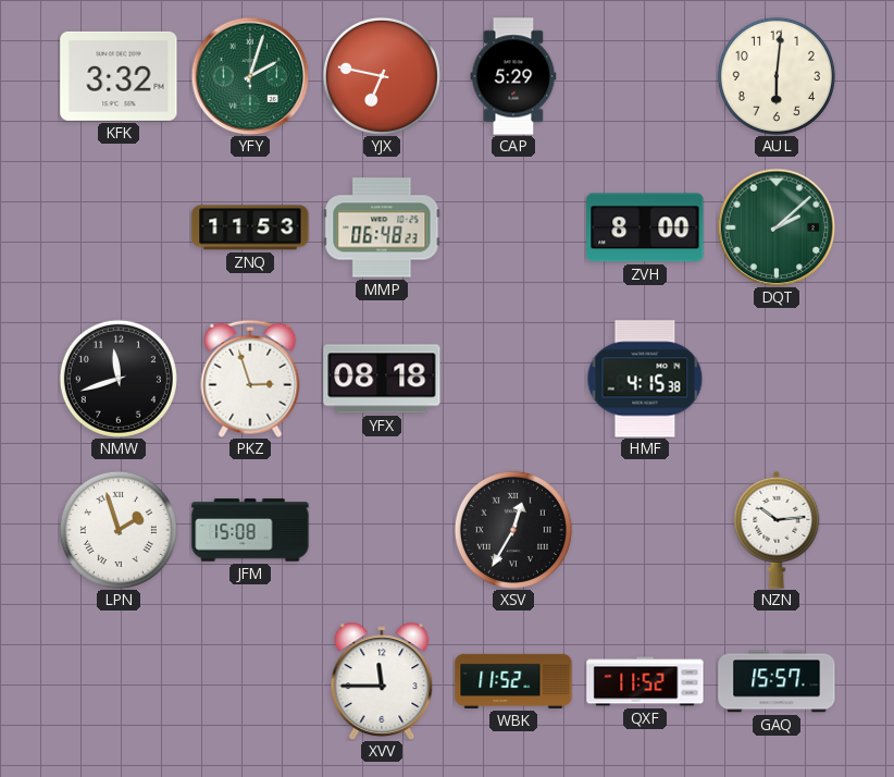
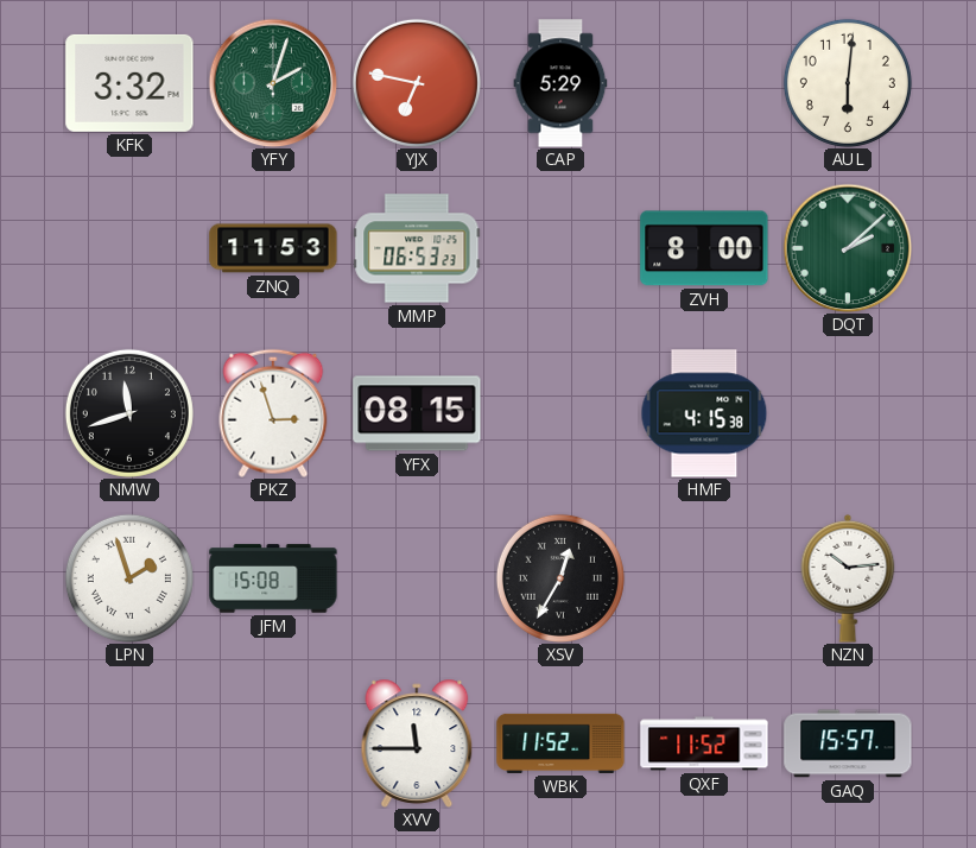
MMP: 06:48 -> 06:53
YFX: 08:18 -> 08:15
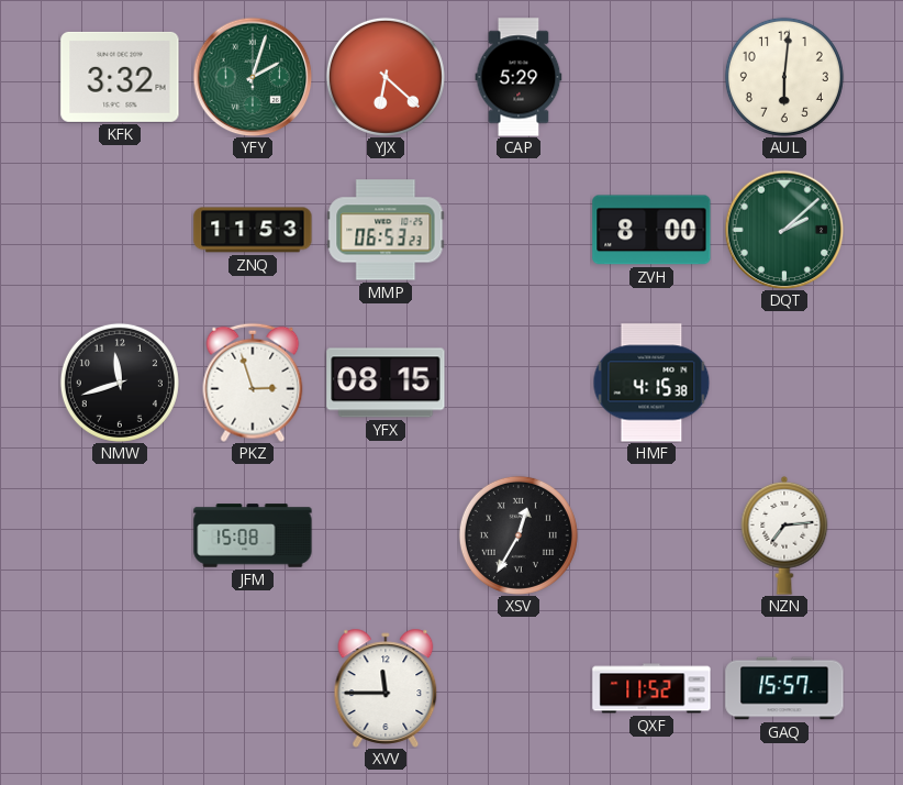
YJX: 6:47 -> 6:22
LPN: 1:57 -> none
NZN: 10:14 -> 7:14
WBK: 11:52 -> none
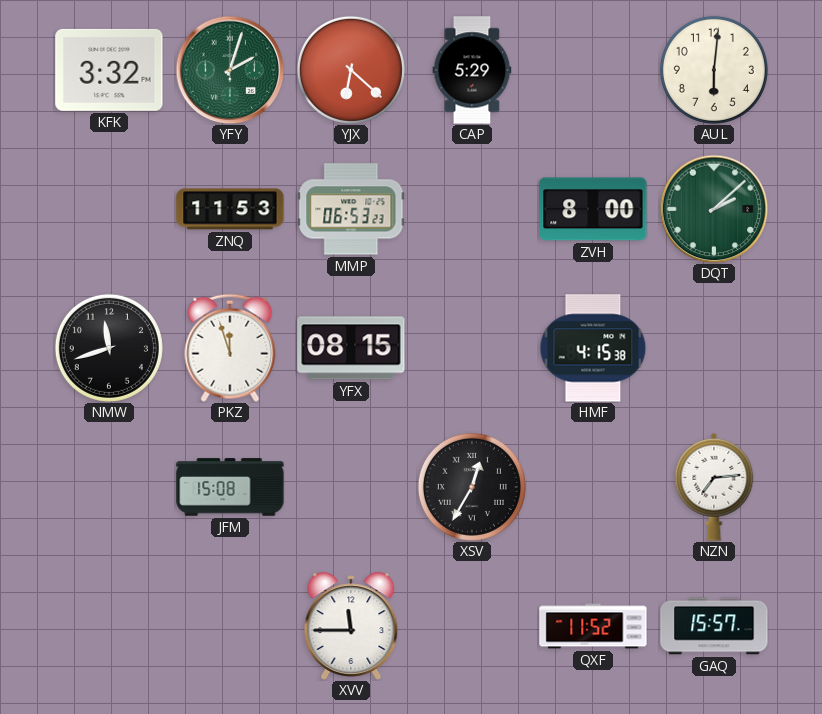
PKZ: 2:57 -> 11:57
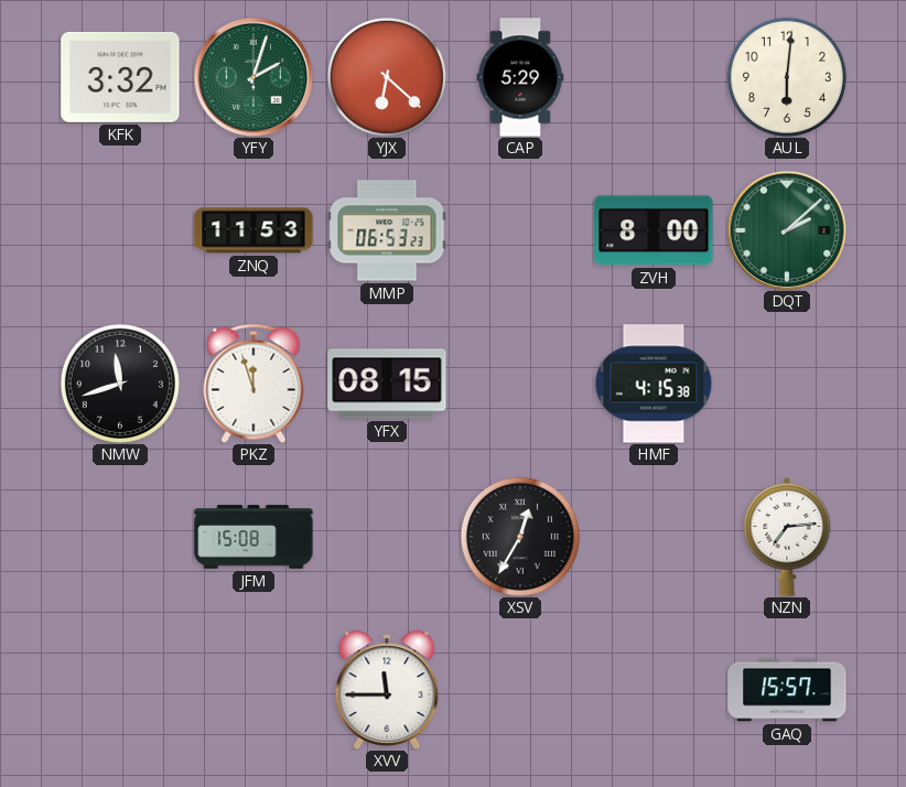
QXF: 11:52 -> none
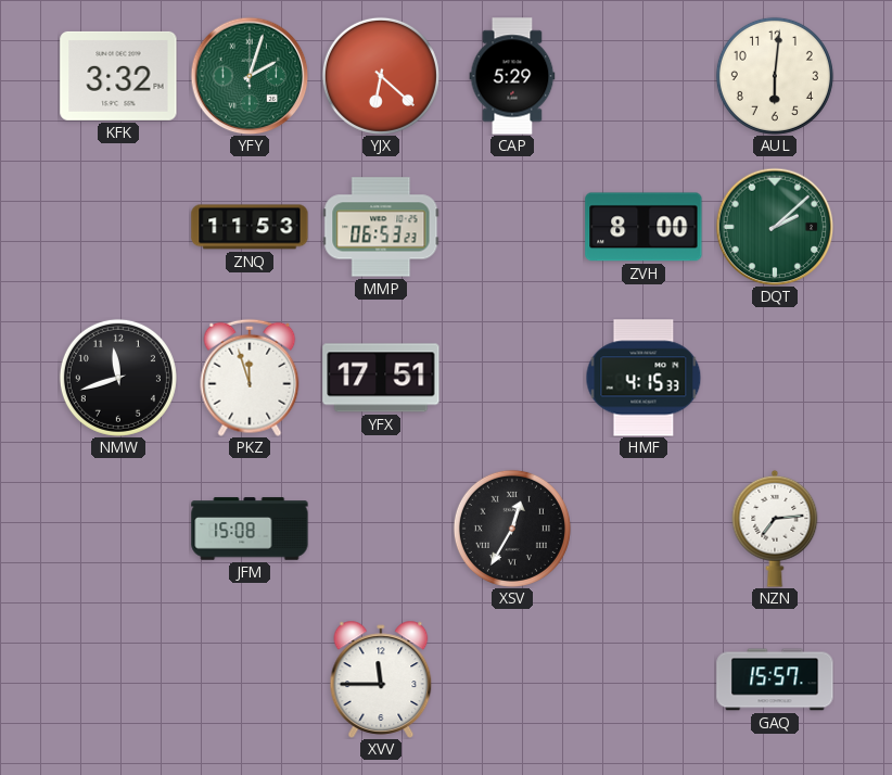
YFX: 08:15 -> 17:51
HMF: 4:15:38 -> 4:15:33
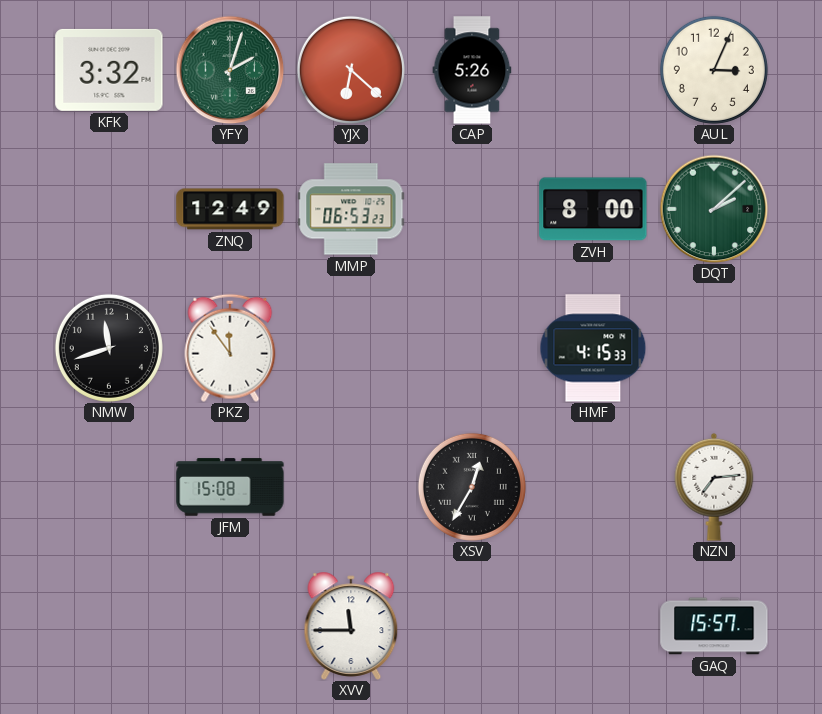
CAP: 5:29 -> 5:26
AUL: 6:01 -> 3:04
ZNQ: 11:53 -> 12:49
PKZ: 11:57 -> 11:54
YFX: 17:51 -> none
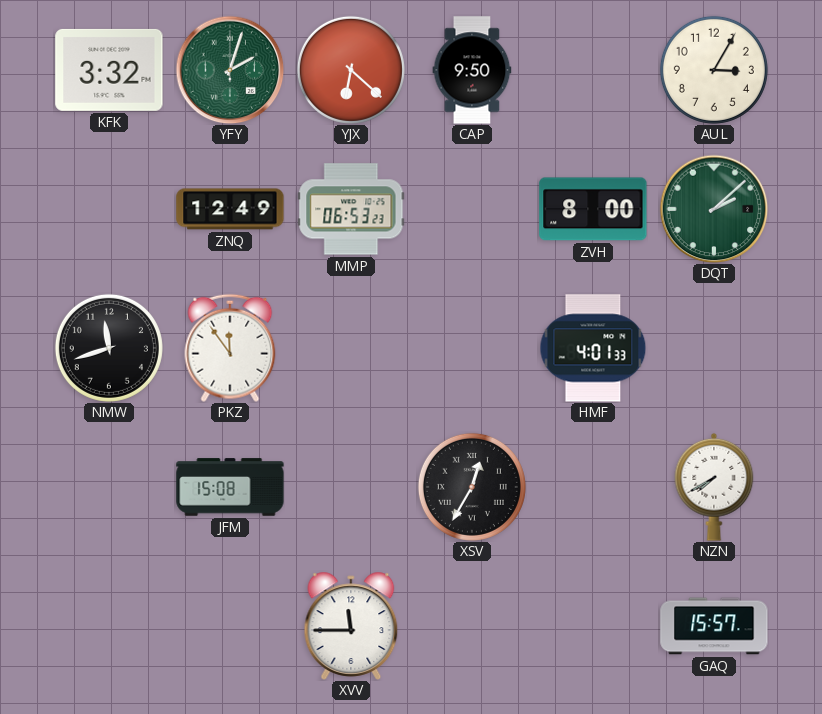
CAP: 5:26 -> 9:50
AUL: 3:04 -> 3:05
HMF: 4:15 -> 4:01
NZN: 7:14 -> 7:40
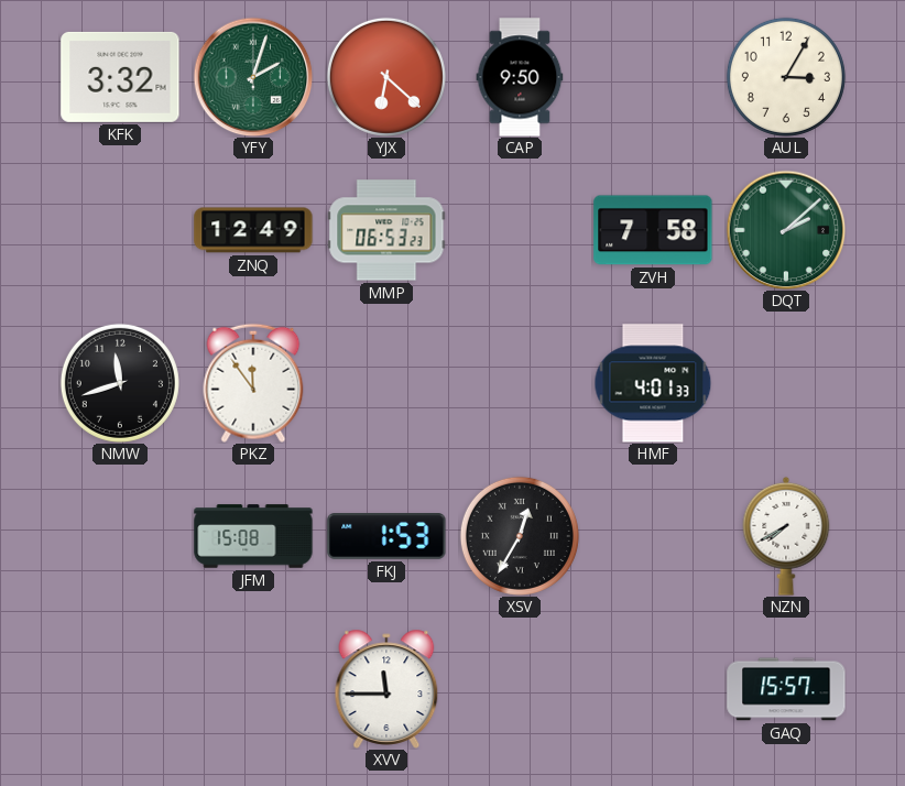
ZVH: 8:00 -> 7:58
FKJ: none -> 1:53
